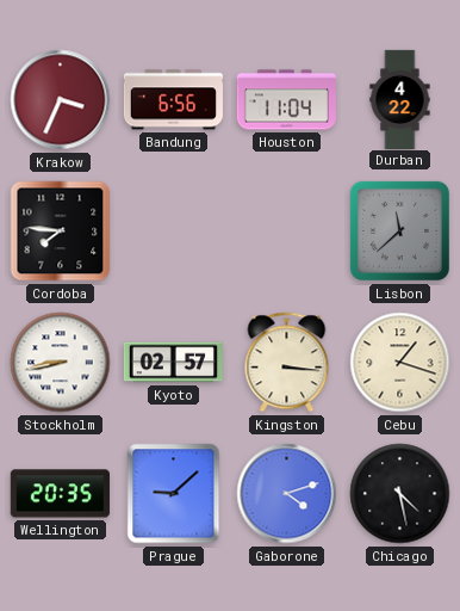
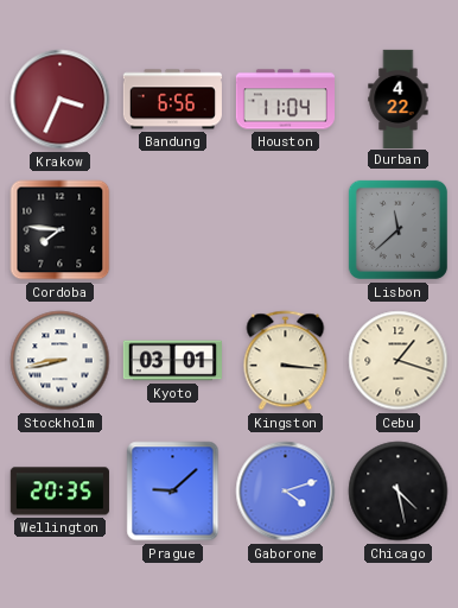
Kyoto: 02:57 -> 03:01
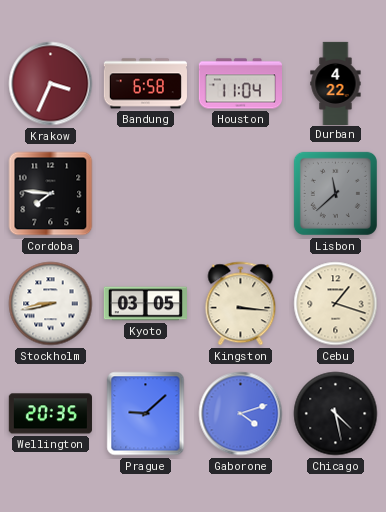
Bandung: 6:56 -> 6:58
Kyoto: 03:01 -> 03:05
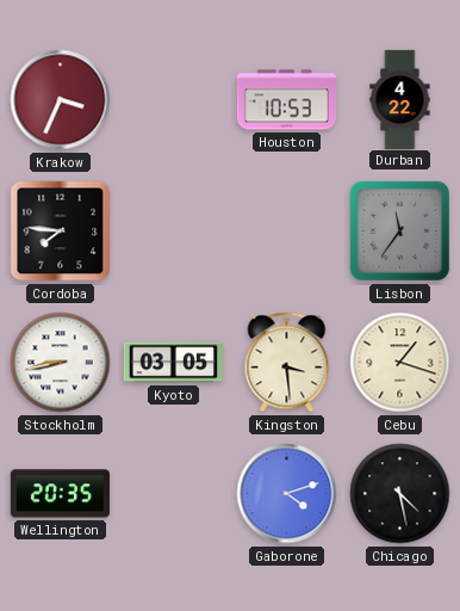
Bandung: 6:58 -> none
Houston: 11:04 -> 10:53
Lisbon: 11:38 -> 11:36
Kingston: 3:16 -> 3:29
Prague: 9:08 -> none
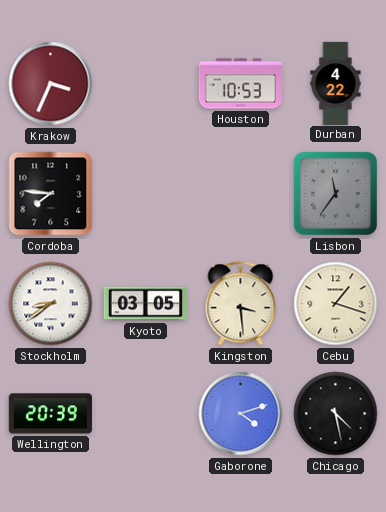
Stockholm: 8:43 -> 8:39
Wellington: 20:35 -> 20:39
